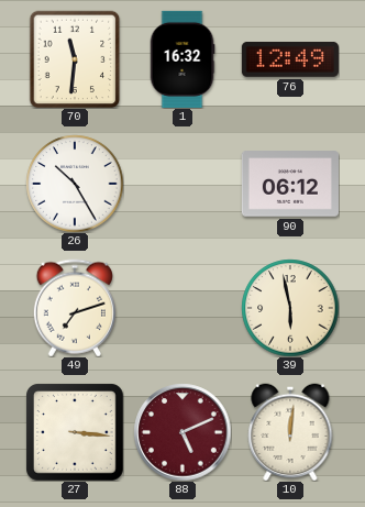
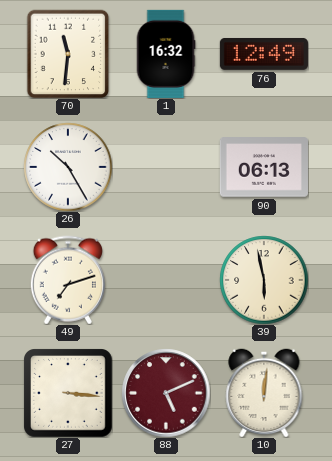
90: 06:12 -> 06:13
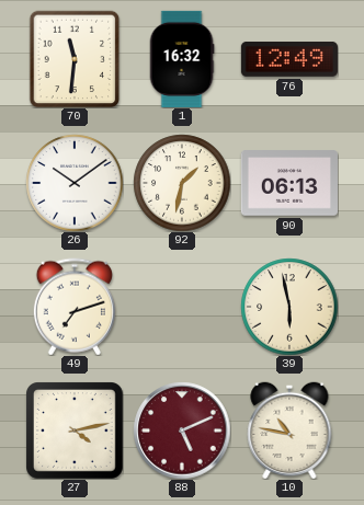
26: 10:25 -> 10:09
92: none -> 1:32
27: 3:16 -> 4:13
10: 12:01 -> 10:47
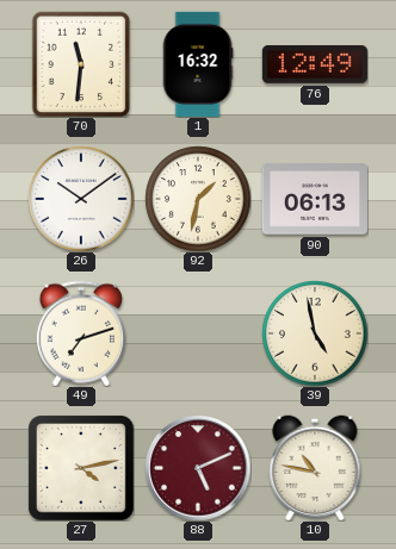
39: 5:58 -> 4:58
